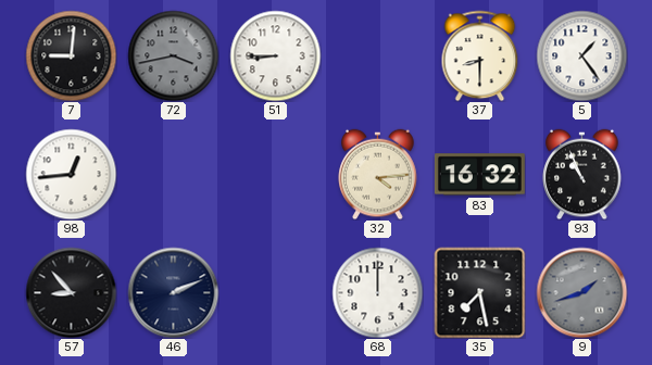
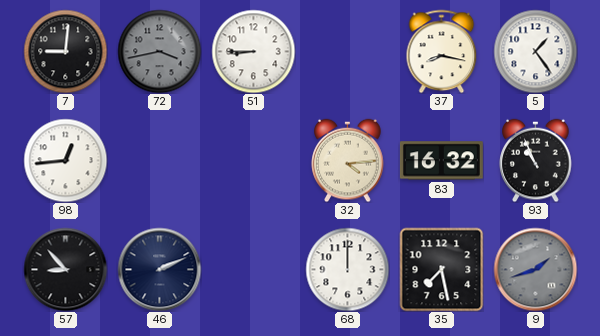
37: 8:30 -> 8:17
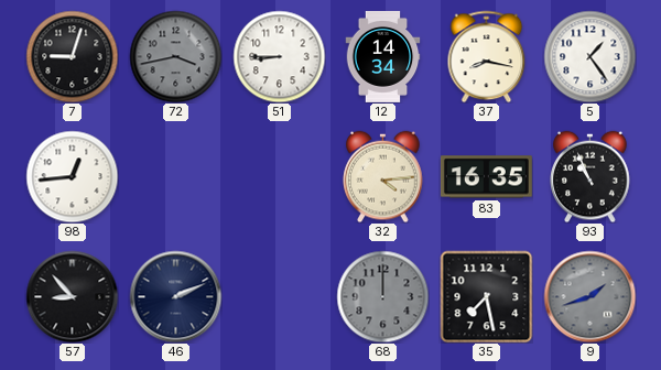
7: 9:01 -> 9:03
12: none -> 14:34
83: 16:32 -> 16:35
68 dial: white -> grey
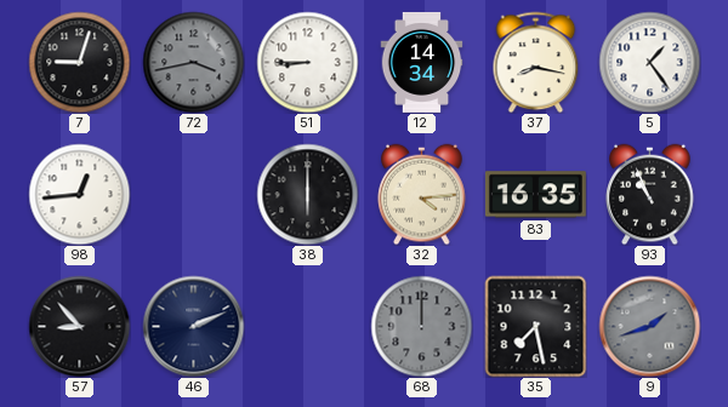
38: none -> 6:00
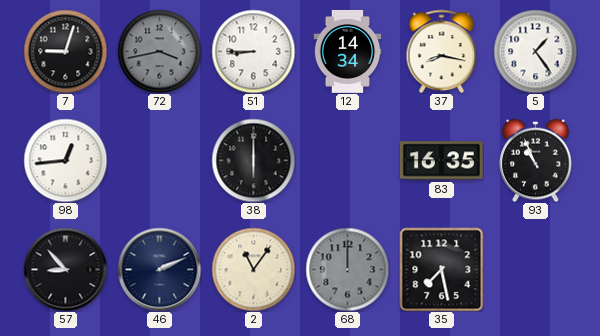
32: 4:14 -> none
2: none -> 11:06
9: 1:42 -> none
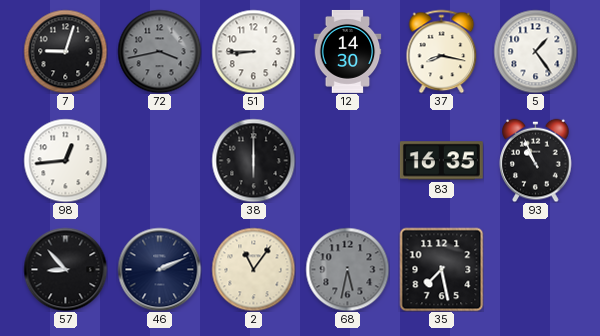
12: 14:34 -> 14:30
68: 12:00 -> 5:32
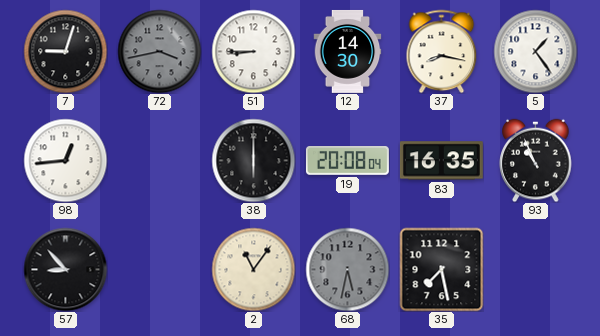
19: none -> 20:08
46: 2:11 -> none
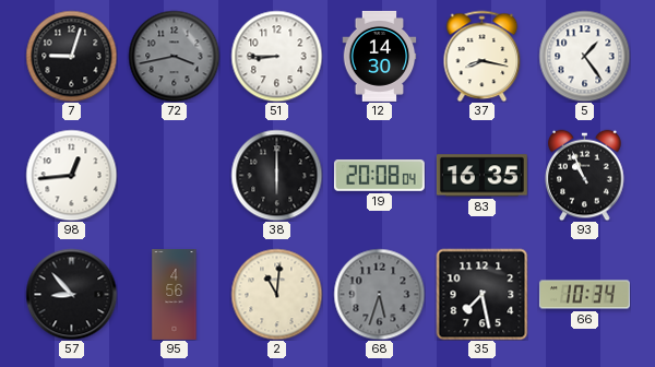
95: none -> 4:56
2: 11:06 -> 11:01
68: 5:32 -> 5:33
66: none -> 10:34
